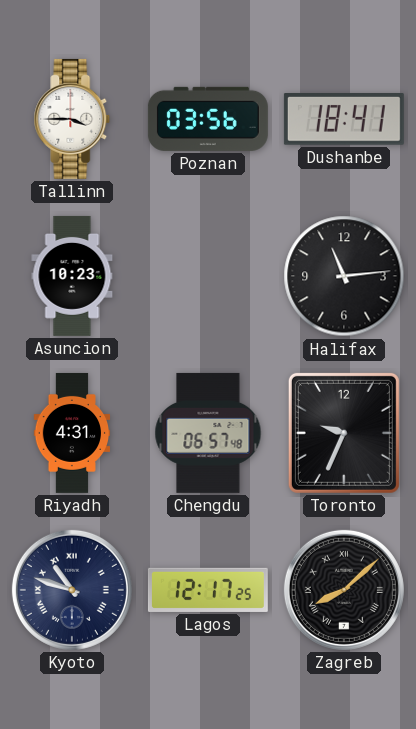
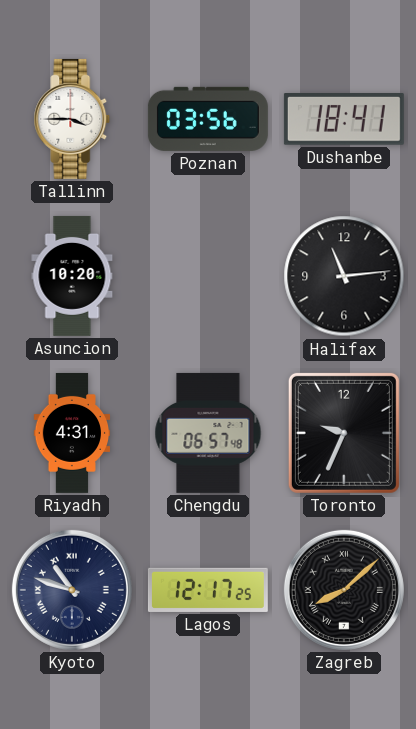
Asuncion: 10:23 -> 10:20
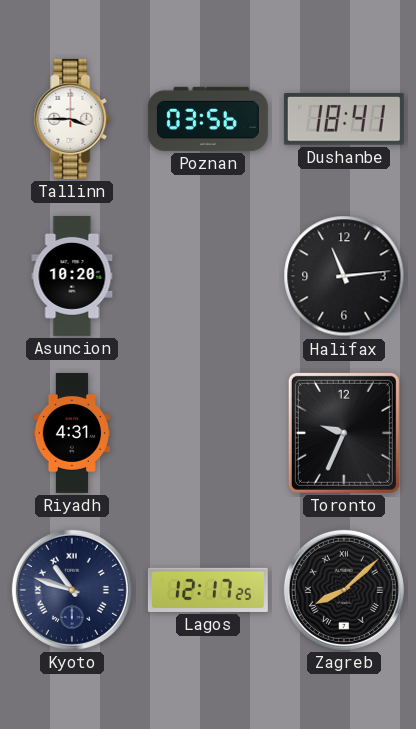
Chengdu: 06:57 -> none
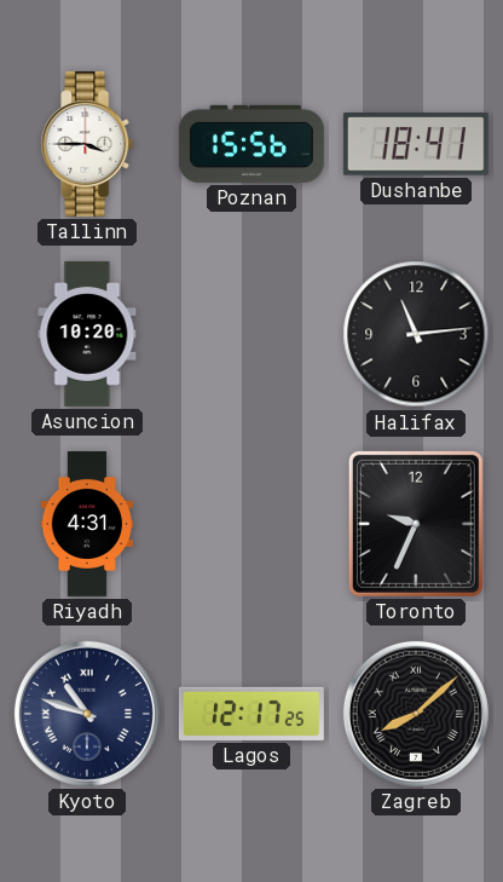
Poznan: 03:56 -> 15:56
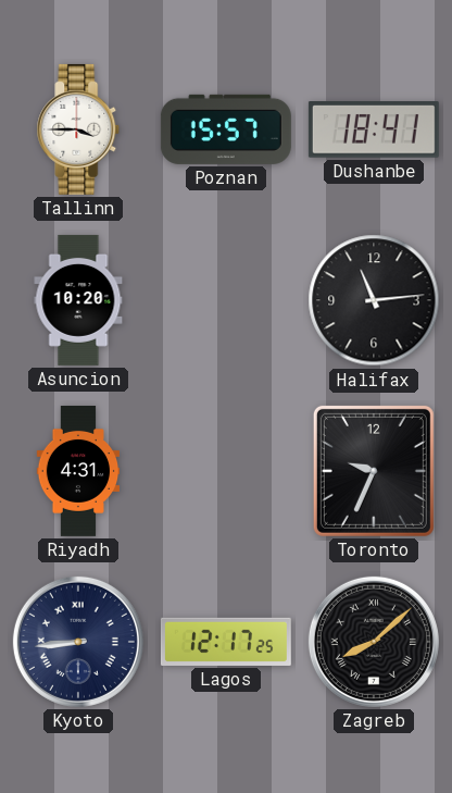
Poznan: 15:56 -> 15:57
Kyoto: 10:48 -> 8:44
